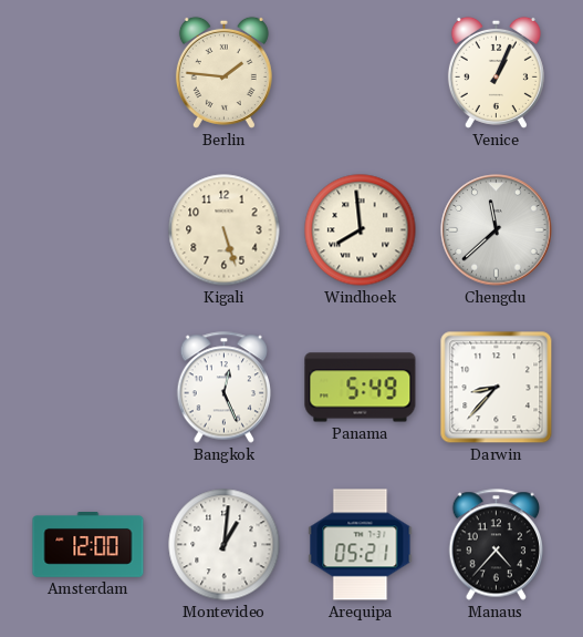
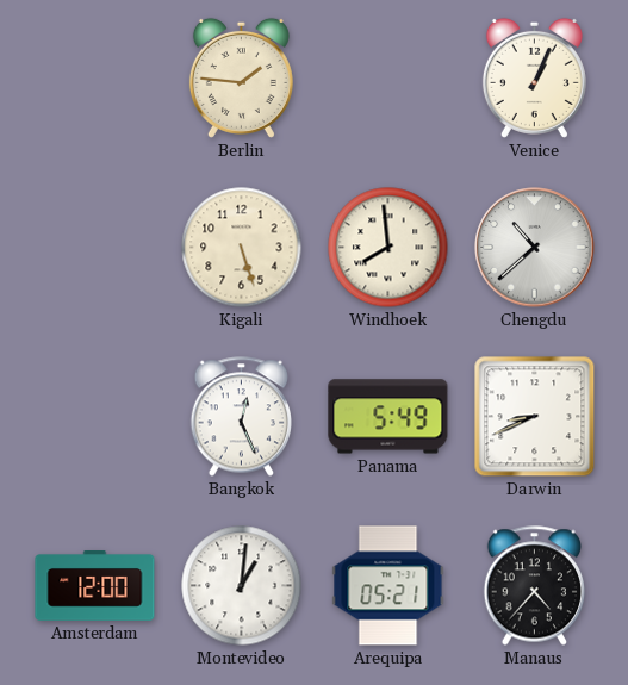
Chengdu: 11:38 -> 10:38
Darwin: 8:37 -> 8:41
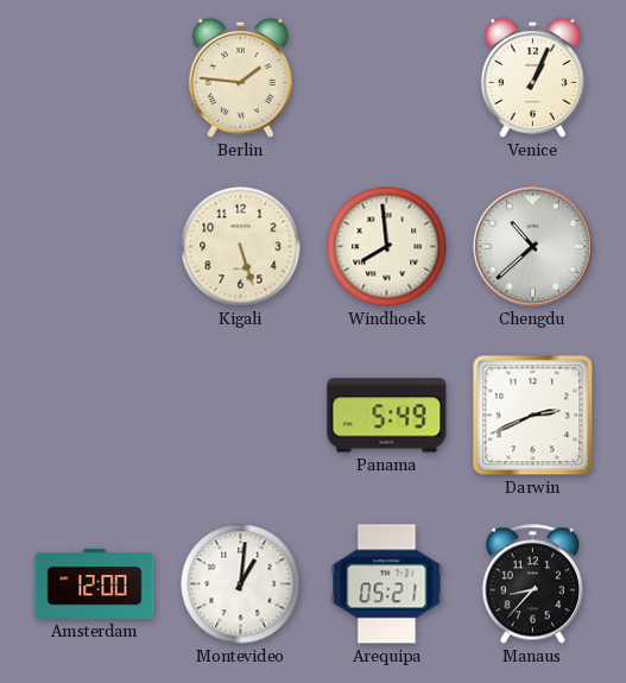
Bangkok: 12:26 -> none
Darwin: 8:41 -> 2:41
Manaus: 4:37 -> 8:37
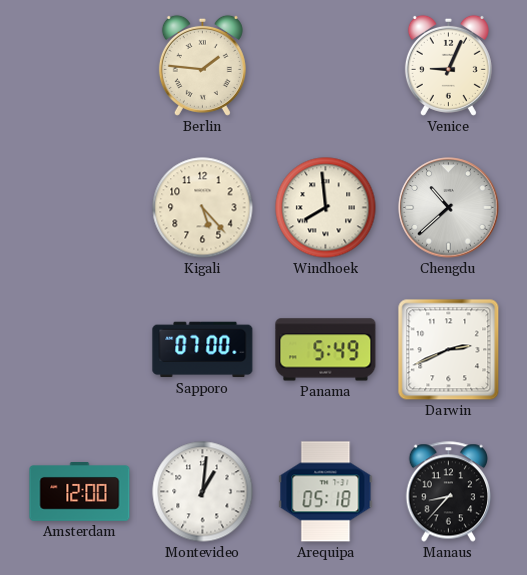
Venice: 1:04 -> 9:04
Kigali: 5:27 -> 5:23
Sapporo: none -> 07:00
Arequipa: 05:21 -> 05:18
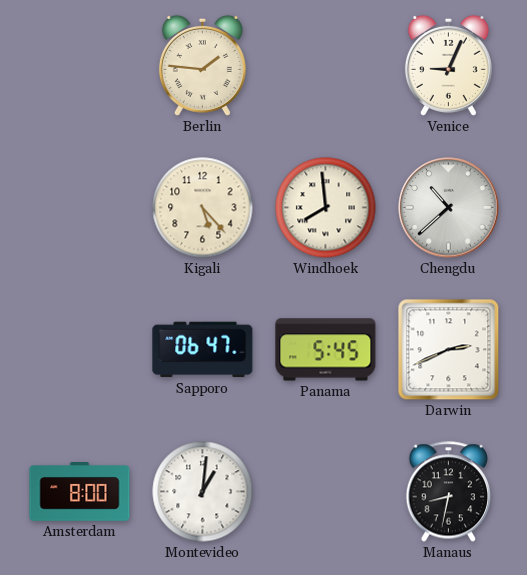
Sapporo: 07:00 -> 06:47
Panama: 5:49 -> 5:45
Amsterdam: 12:00 -> 8:00
Arequipa: 05:18 -> none
Manaus: 8:37 -> 8:32
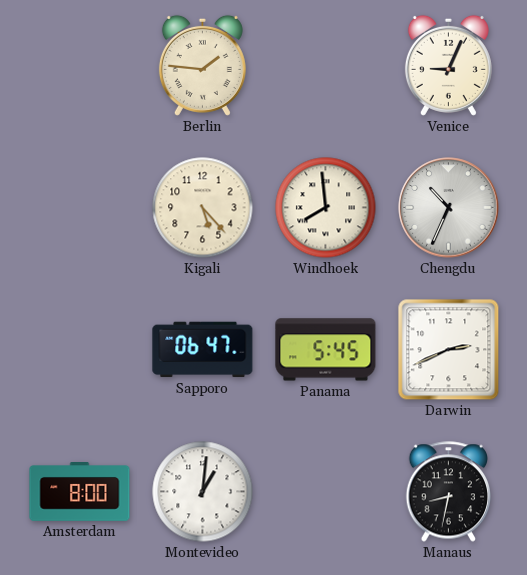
Chengdu: 10:38 -> 10:34
